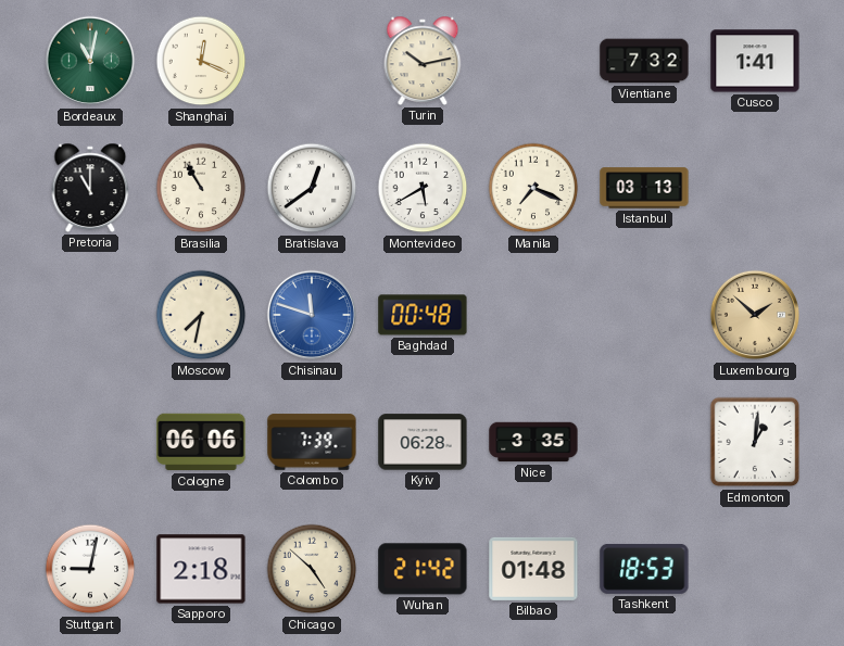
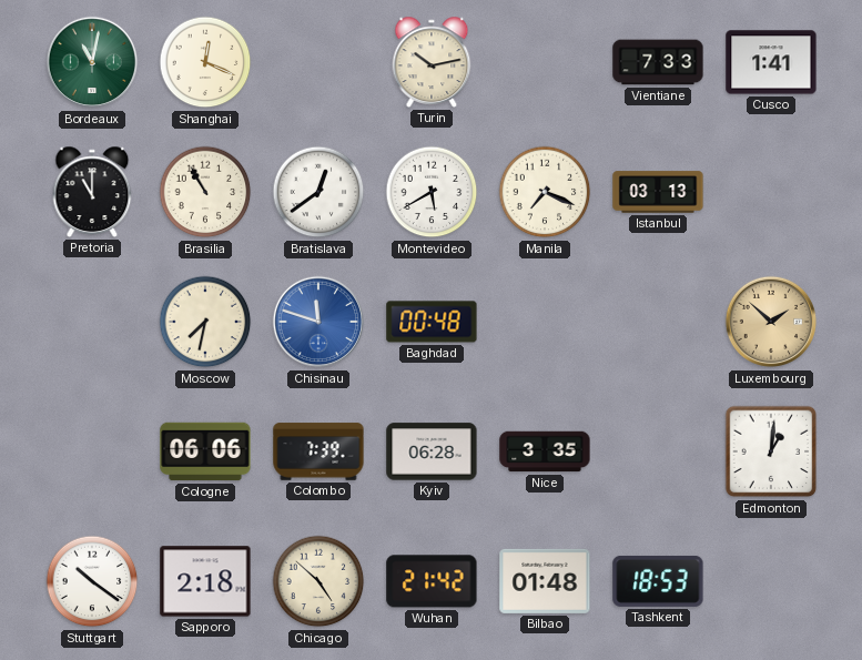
Vientiane: 7:32 -> 7:33
Stuttgart: 9:02 -> 10:21
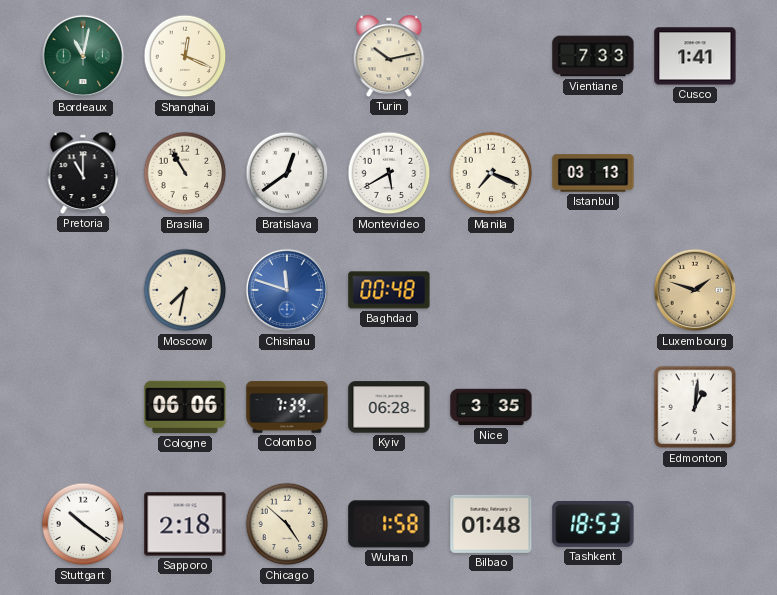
Luxembourg: 1:52 -> 1:48
Wuhan: 21:42 -> 1:58
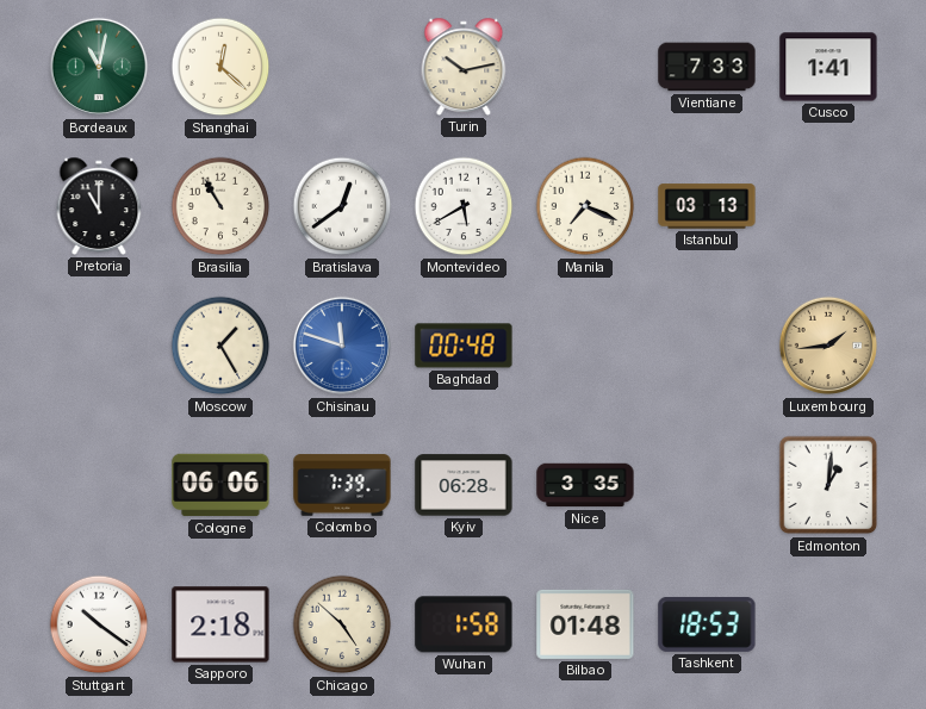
Shanghai: 12:19 -> 12:22
Moscow: 7:32 -> 1:25
Luxembourg: 1:48 -> 1:44
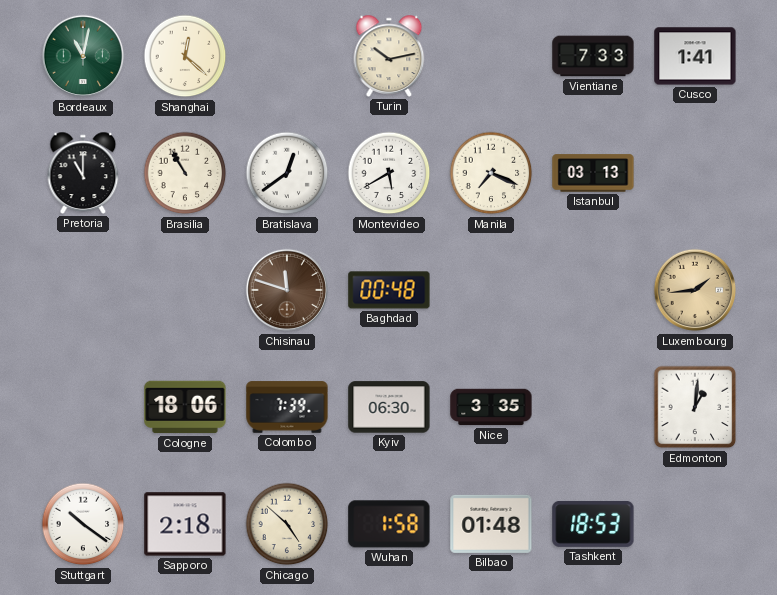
Moscow: 1:25 -> none
Chisinau dial: blue -> brown
Cologne: 06:06 -> 18:06
Kyiv: 06:28 -> 06:30
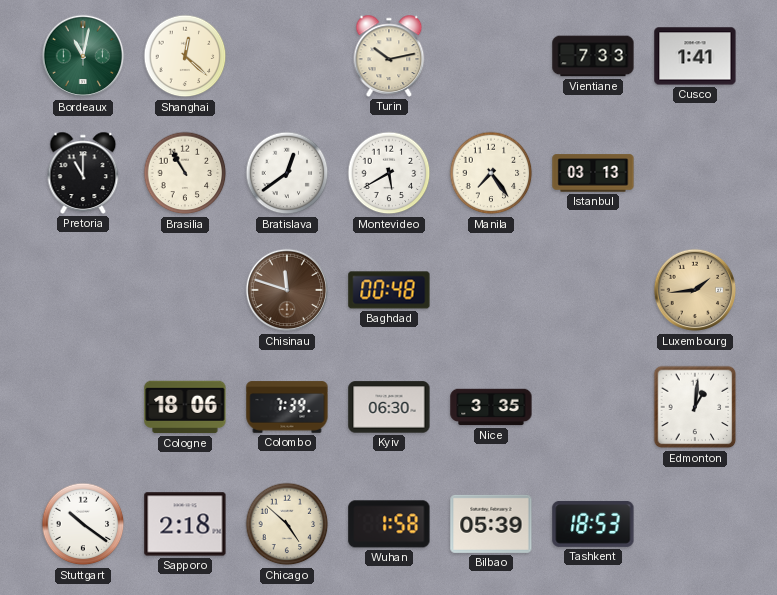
Manila: 7:19 -> 7:24
Bilbao: 01:48 -> 05:39
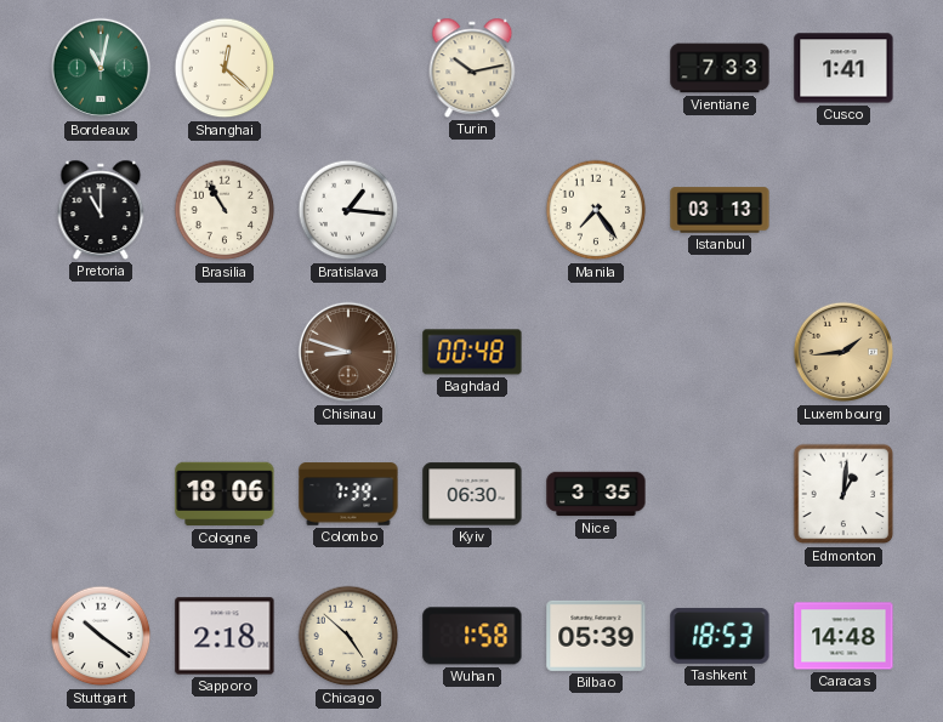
Bratislava: 12:39 -> 1:16
Montevideo: 5:40 -> none
Chisinau: 11:48 -> 8:48
Caracas: none -> 14:48
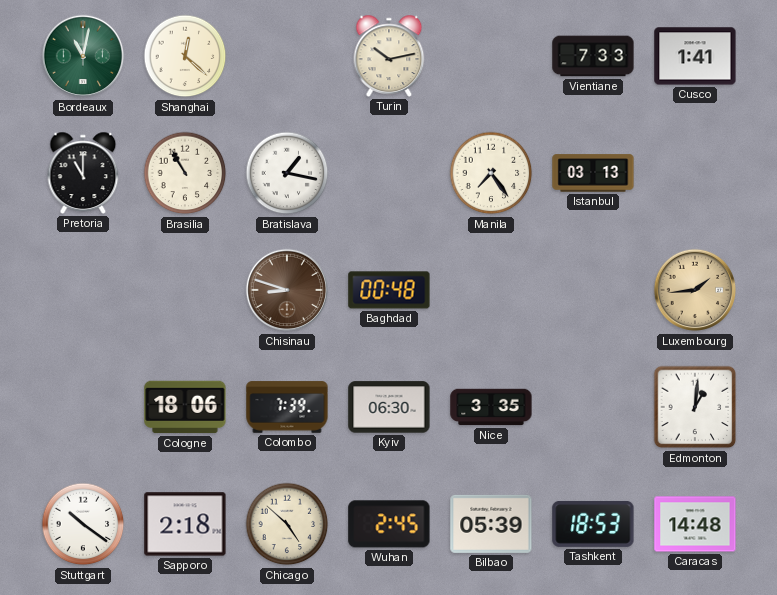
Bratislava: 1:16 -> 1:17
Wuhan: 1:58 -> 2:45
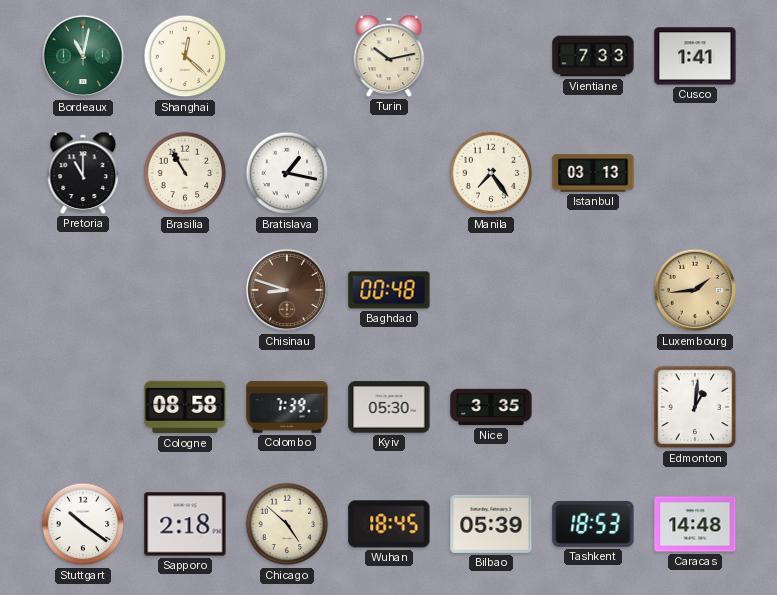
Cologne: 18:06 -> 08:58
Kyiv: 06:30 -> 05:30
Wuhan: 2:45 -> 18:45
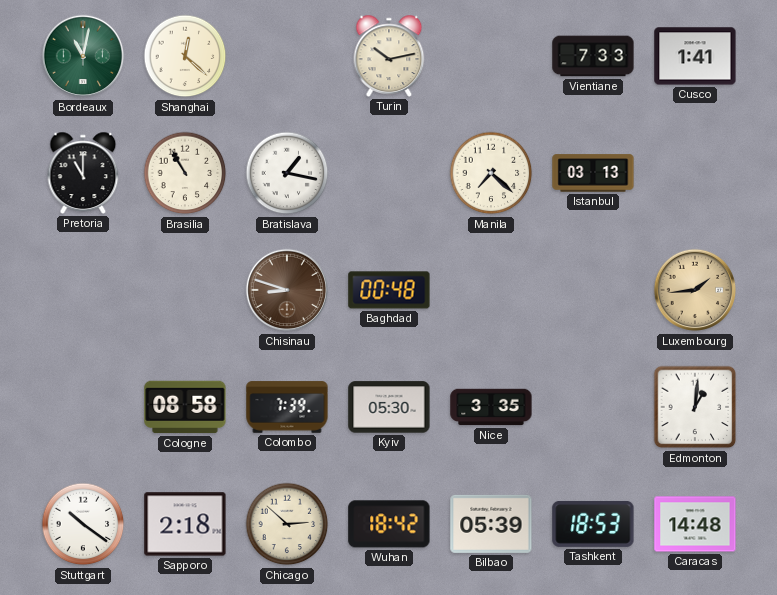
Manila: 7:24 -> 7:22
Chicago: 4:52 -> 2:52
Wuhan: 18:45 -> 18:42
